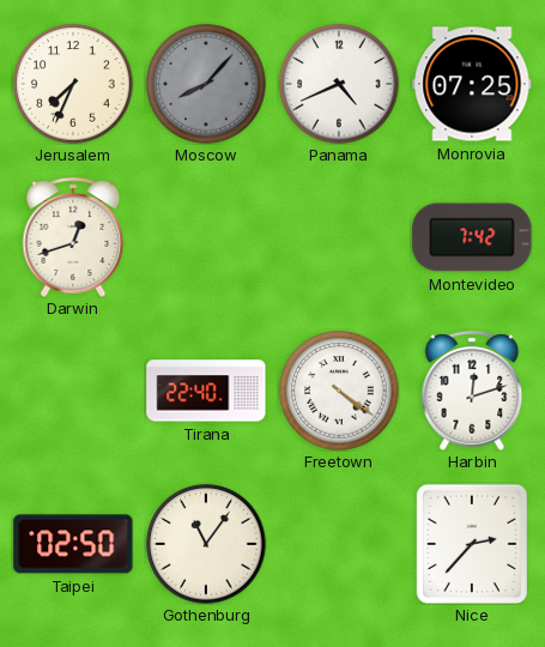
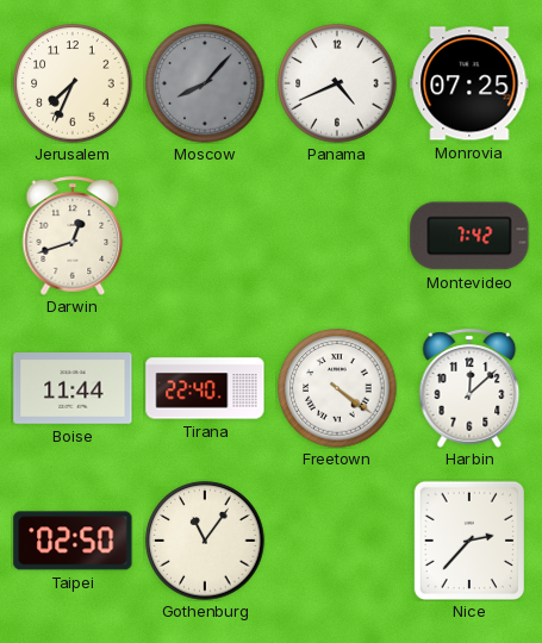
Boise: none -> 11:44
Harbin: 12:12 -> 12:08
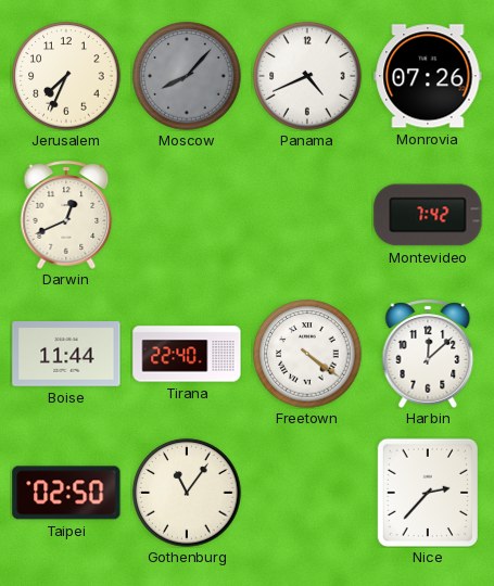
Monrovia: 07:25 -> 07:26
Darwin: 12:42 -> 12:41
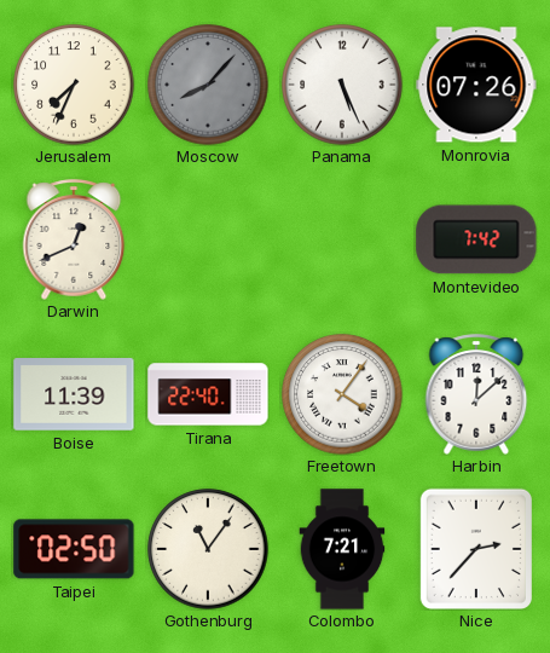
Panama: 4:41 -> 5:26
Boise: 11:44 -> 11:39
Freetown: 4:21 -> 4:06
Colombo: none -> 7:21
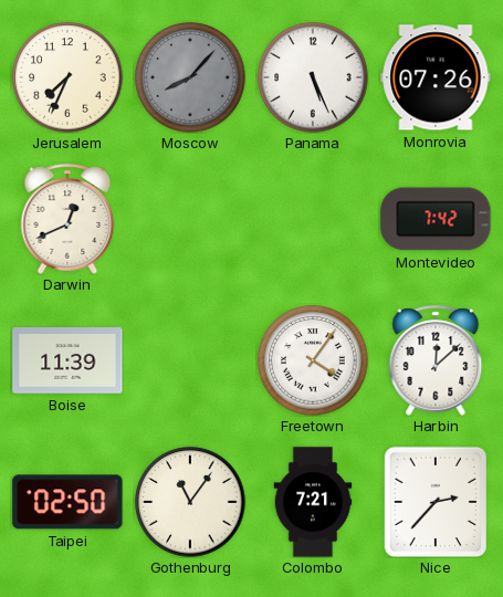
Tirana: 22:40 -> none
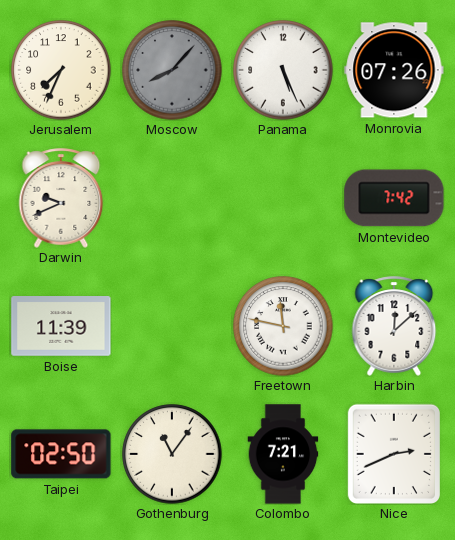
Darwin: 12:41 -> 9:41
Freetown: 4:06 -> 11:47
Nice: 2:37 -> 2:41
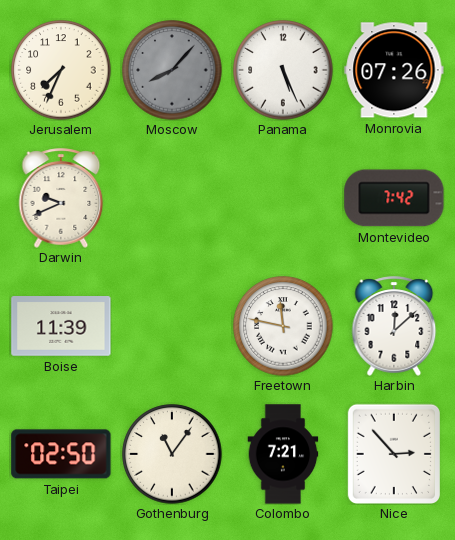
Nice: 2:41 -> 2:53
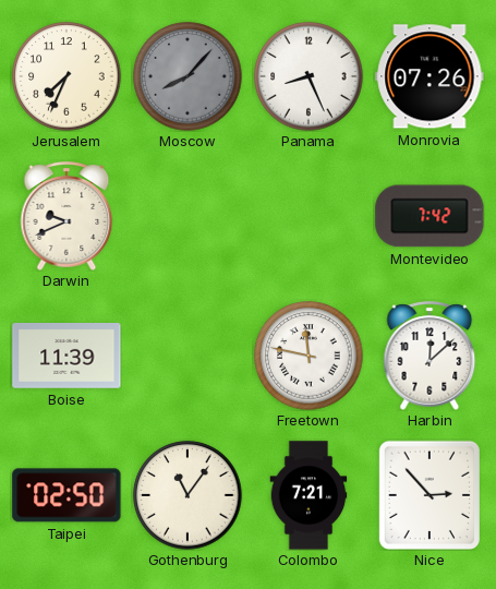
Panama: 5:26 -> 8:26
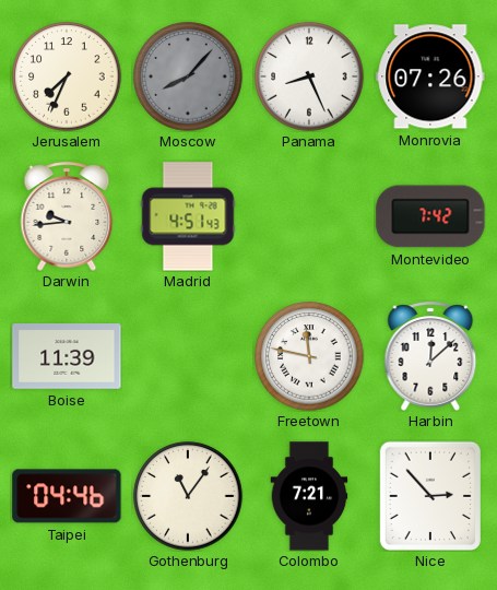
Darwin: 9:41 -> 9:44
Madrid: none -> 4:51
Taipei: 02:50 -> 04:46
